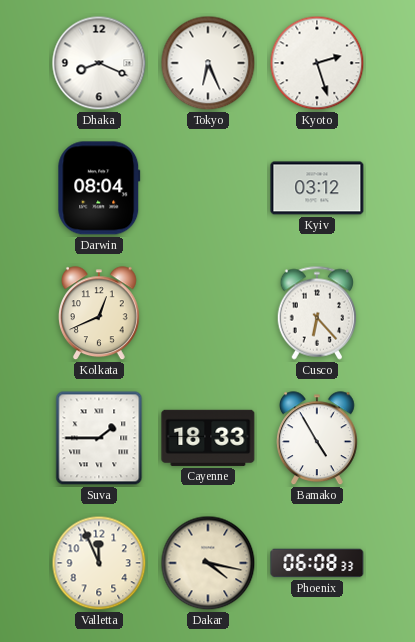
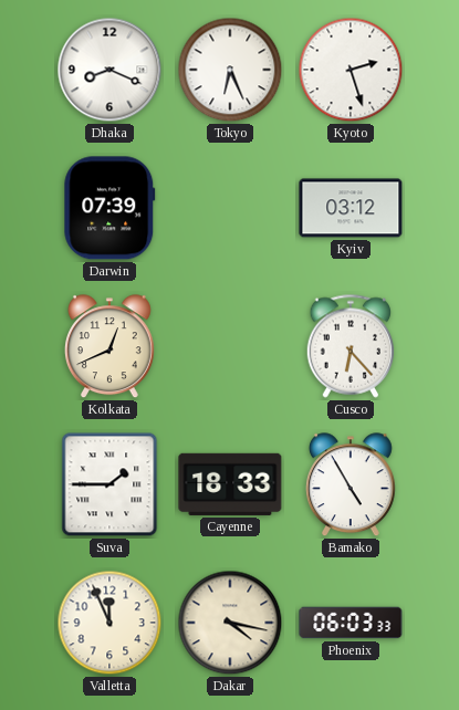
Darwin: 08:04 -> 07:39
Phoenix: 06:08 -> 06:03
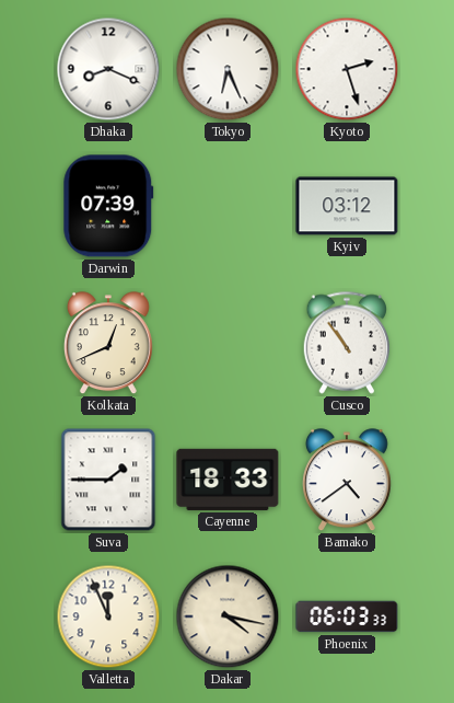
Cusco: 6:23 -> 10:54
Bamako: 4:55 -> 4:39
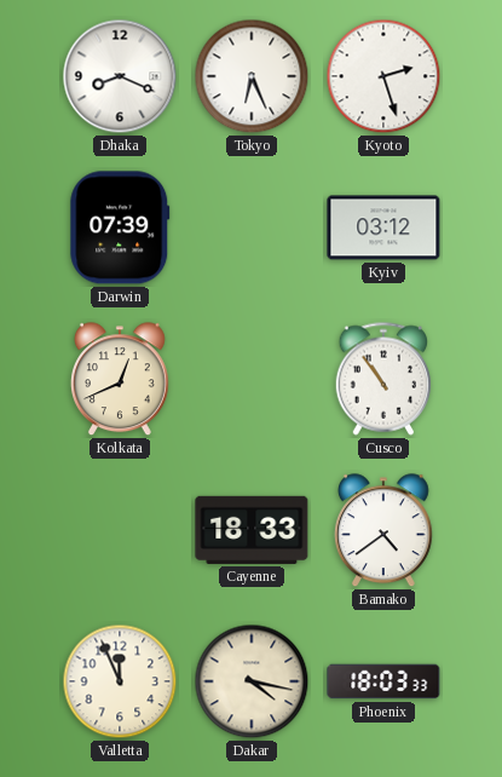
Suva: 1:45 -> none
Phoenix: 06:03 -> 18:03
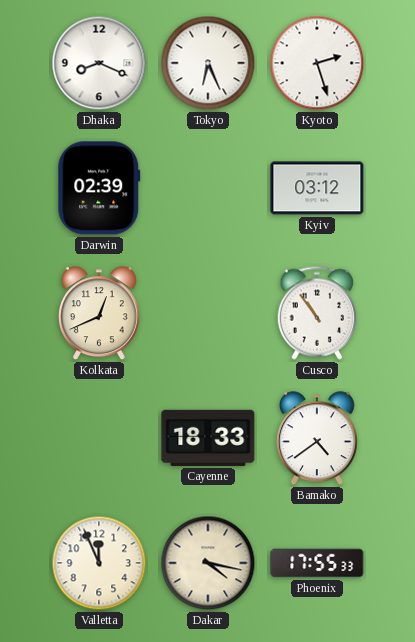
Darwin: 07:39 -> 02:39
Phoenix: 18:03 -> 17:55
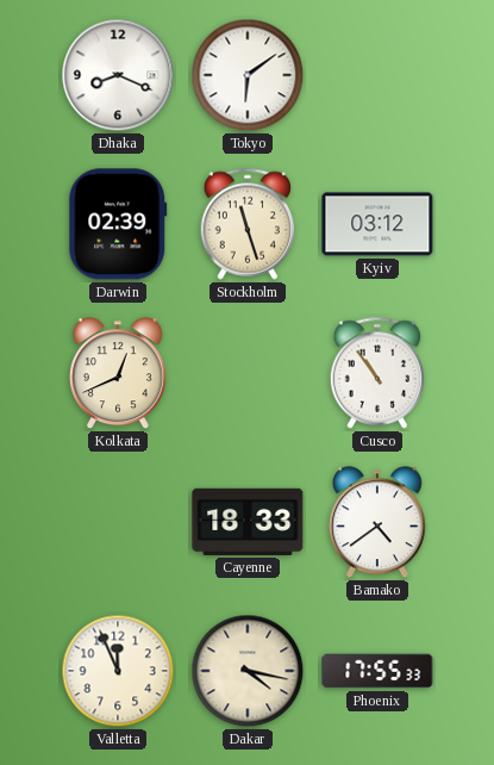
Tokyo: 6:26 -> 6:09
Kyoto: 2:27 -> none
Stockholm: none -> 11:27
